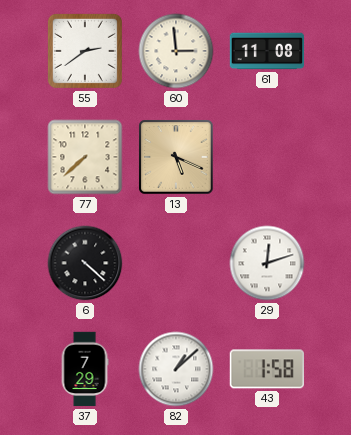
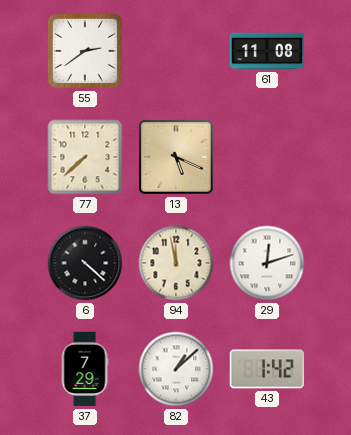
60: 2:59 -> none
94: none -> 11:58
43: 1:58 -> 1:42
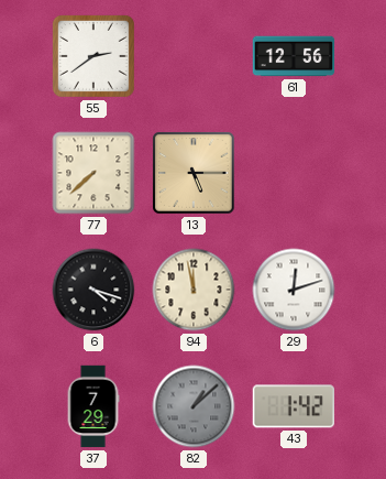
61: 11:08 -> 12:56
13: 5:19 -> 5:15
6: 4:22 -> 4:18
82 dial: white -> grey
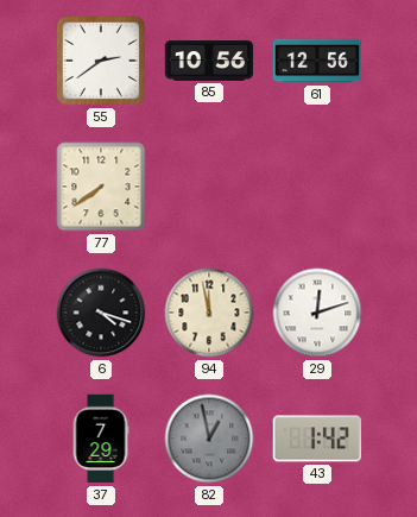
85: none -> 10:56
77: 7:38 -> 7:39
13: 5:15 -> none
82: 1:08 -> 12:58
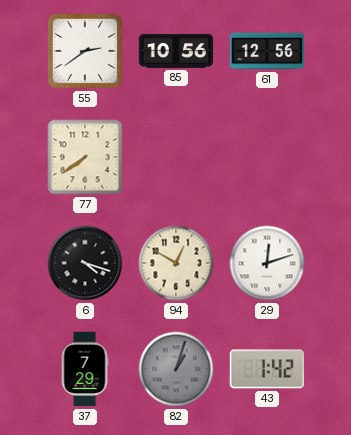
94: 11:58 -> 12:50
82: 12:58 -> 1:03
